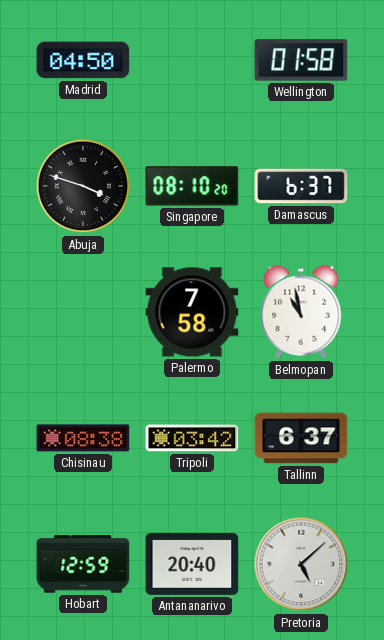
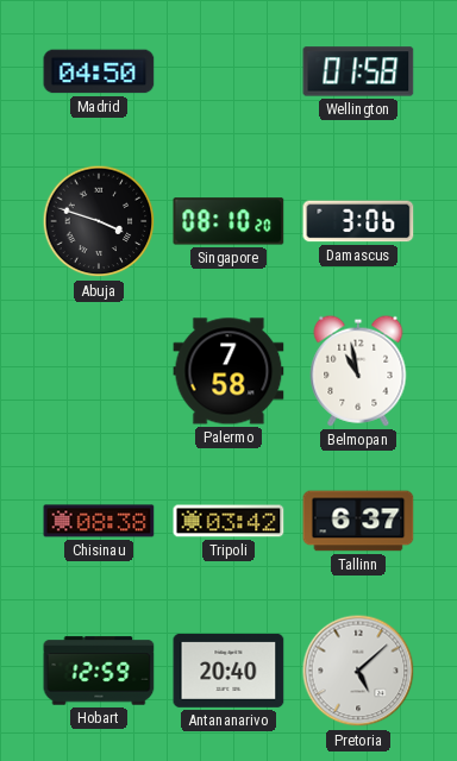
Damascus: 6:37 -> 3:06
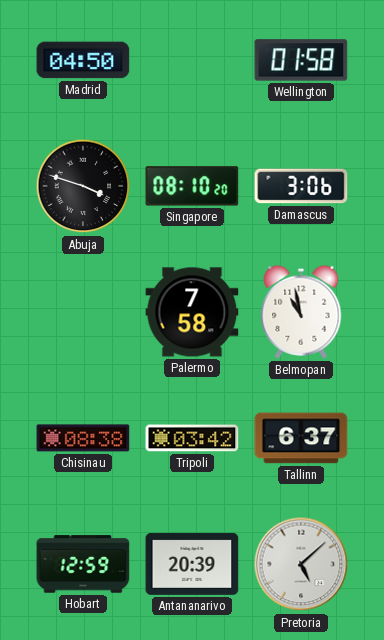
Antananarivo: 20:40 -> 20:39
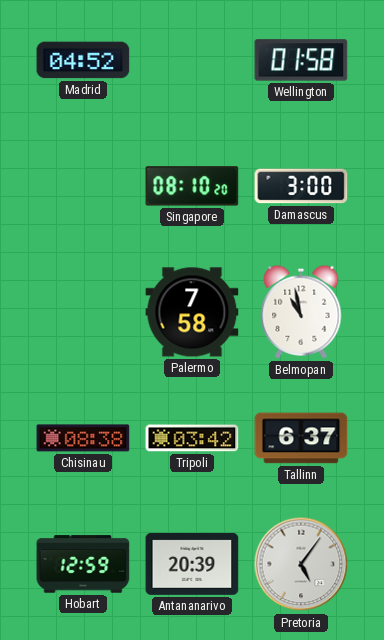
Madrid: 04:50 -> 04:52
Abuja: 3:48 -> none
Damascus: 3:06 -> 3:00
Pretoria: 5:08 -> 5:06
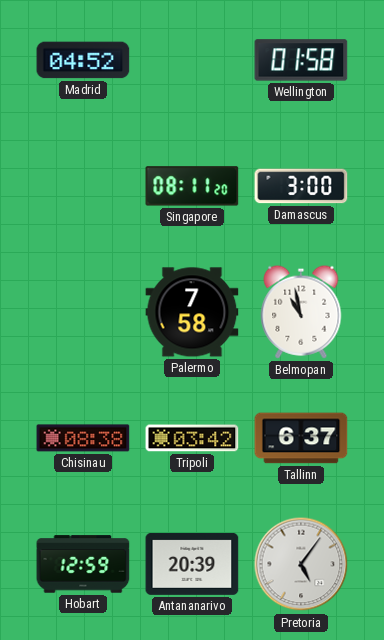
Singapore: 08:10 -> 08:11
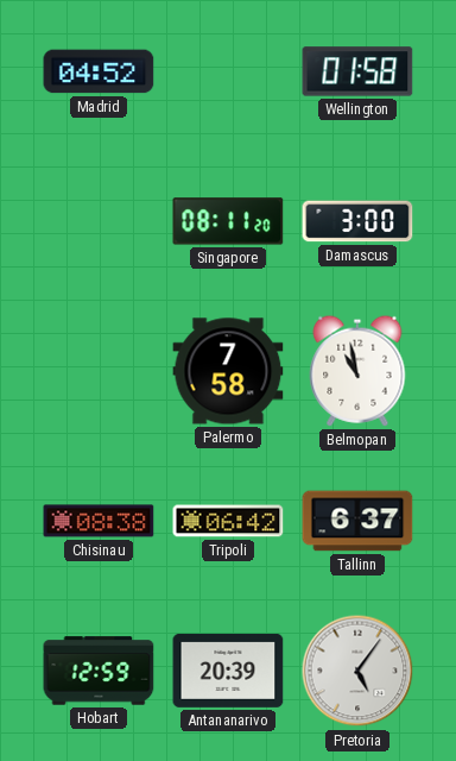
Tripoli: 03:42 -> 06:42
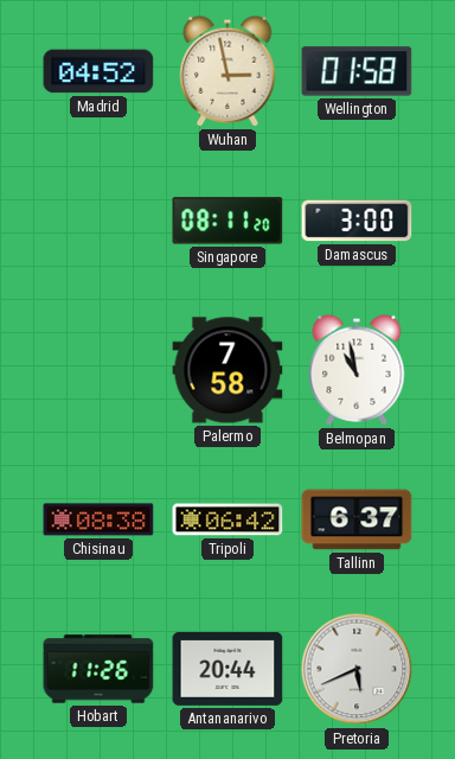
Wuhan: none -> 2:58
Hobart: 12:59 -> 11:26
Antananarivo: 20:39 -> 20:44
Pretoria: 5:06 -> 5:41
